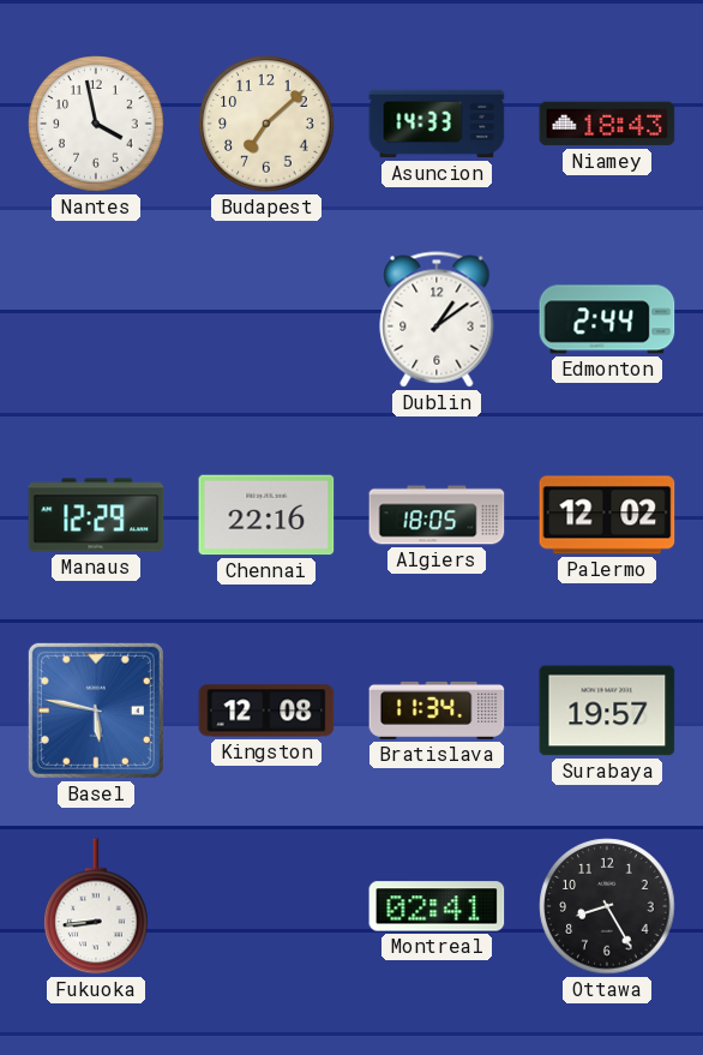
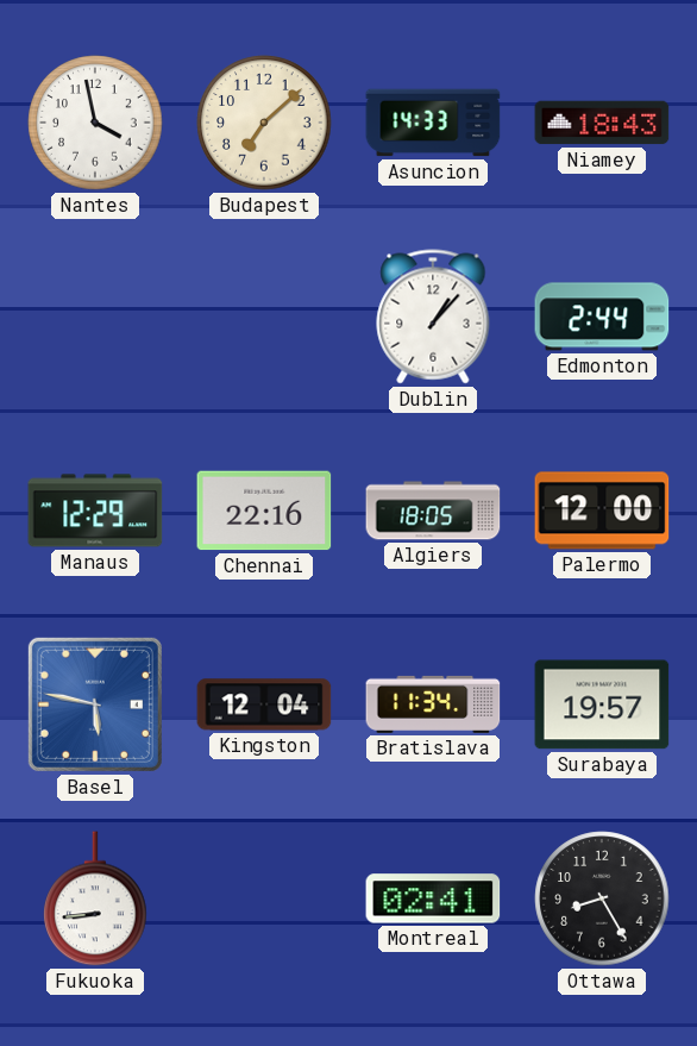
Dublin: 1:09 -> 1:07
Palermo: 12:02 -> 12:00
Kingston: 12:08 -> 12:04
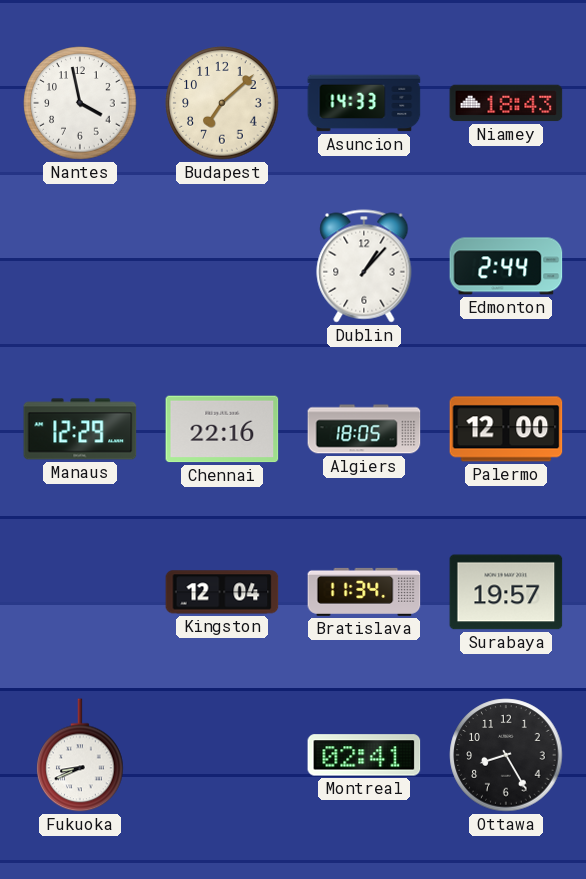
Basel: 5:47 -> none
Fukuoka: 8:44 -> 8:41
